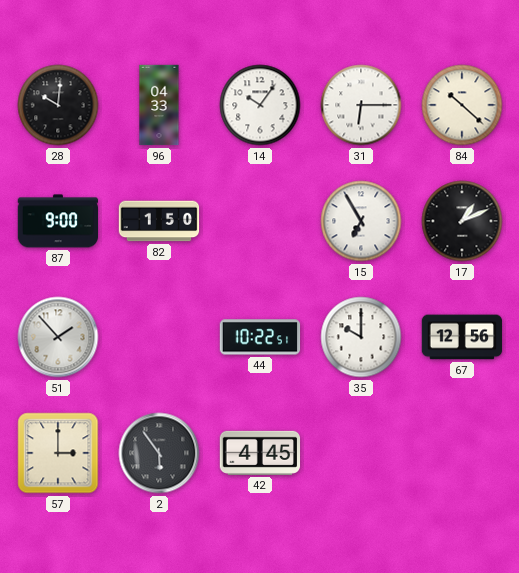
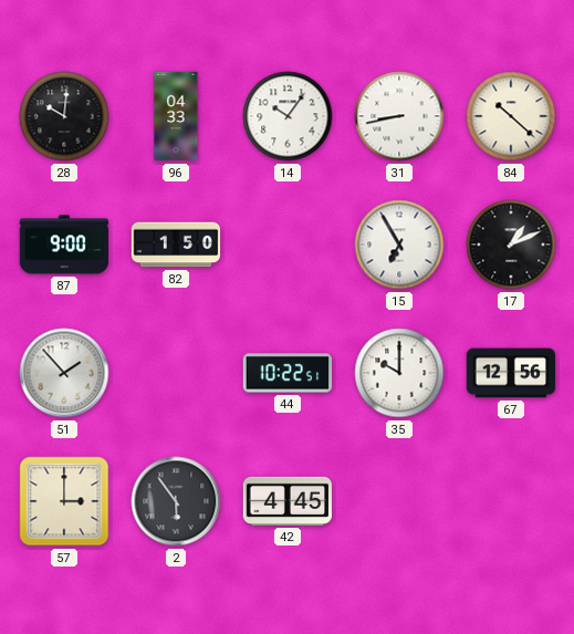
31: 6:15 -> 8:43
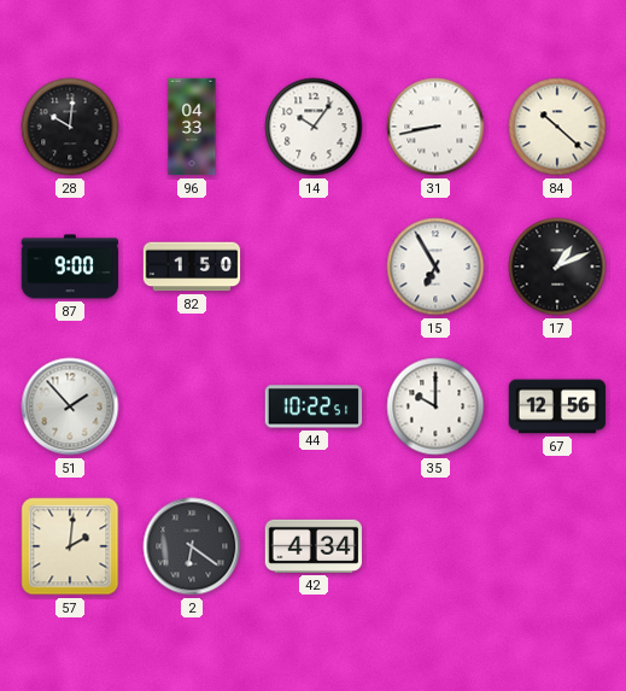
57: 3:00 -> 2:01
2: 5:54 -> 6:21
42: 4:45 -> 4:34
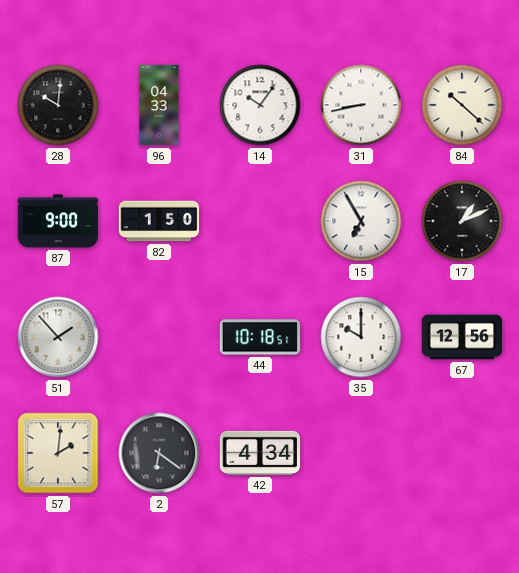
44: 10:22 -> 10:18
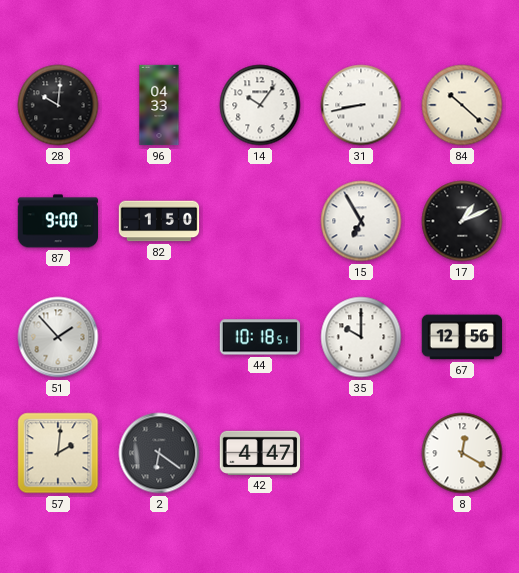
42: 4:34 -> 4:47
8: none -> 12:20
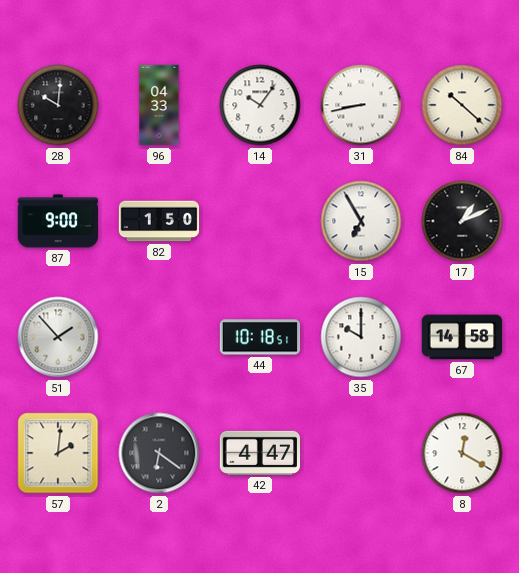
67: 12:56 -> 14:58
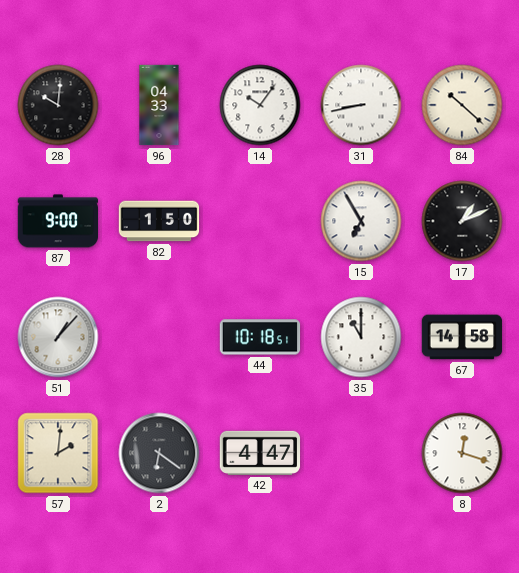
51: 1:53 -> 1:07
35: 10:00 -> 11:00
8: 12:20 -> 12:18
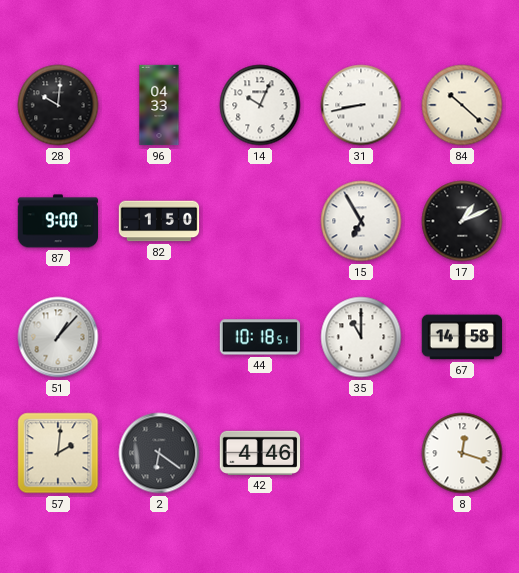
14: 10:06 -> 10:04
42: 4:47 -> 4:46
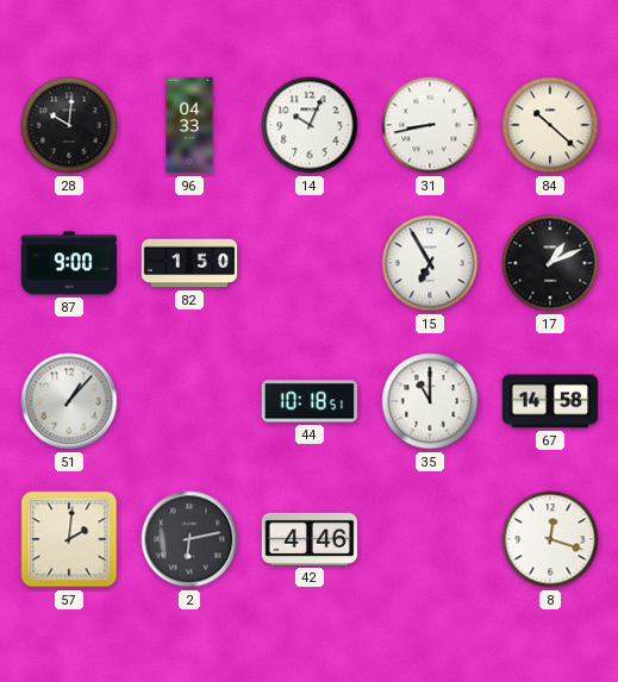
2: 6:21 -> 6:13
